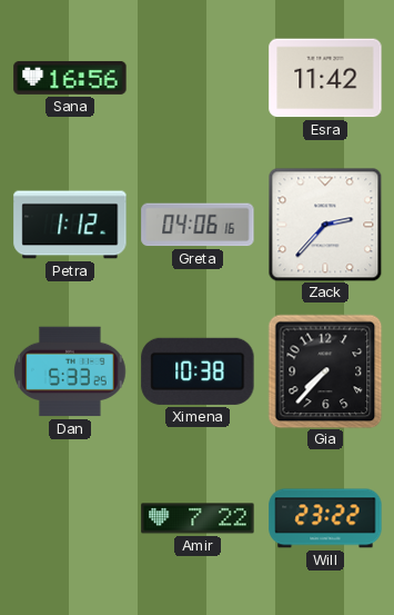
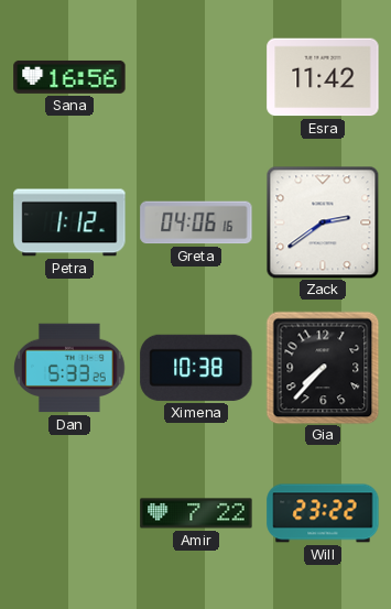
Zack: 2:37 -> 2:39
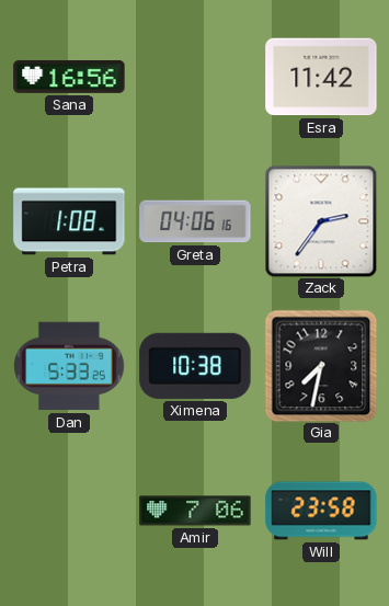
Petra: 1:12 -> 1:08
Zack: 2:39 -> 2:36
Gia: 7:37 -> 7:32
Amir: 7:22 -> 7:06
Will: 23:22 -> 23:58
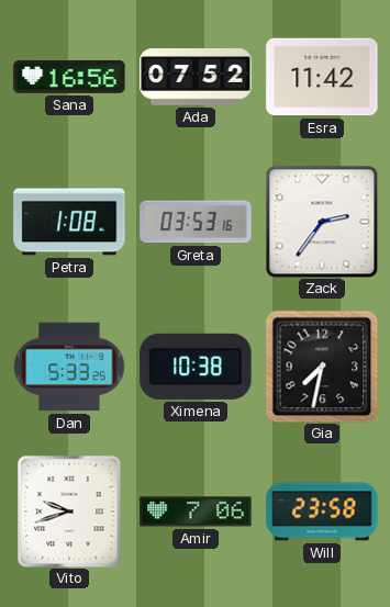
Ada: none -> 07:52
Greta: 04:06 -> 03:53
Vito: none -> 9:42
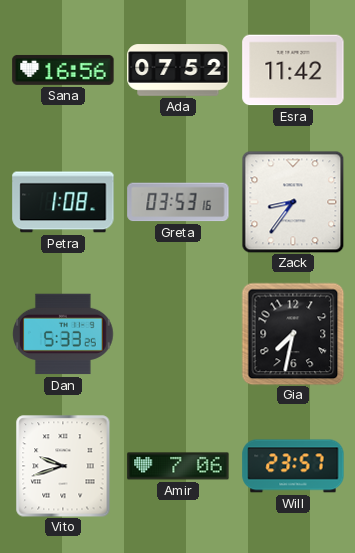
Zack: 2:36 -> 8:36
Ximena: 10:38 -> none
Will: 23:58 -> 23:57
